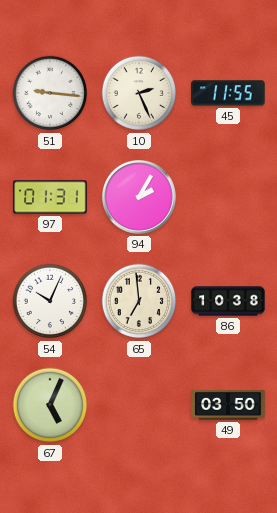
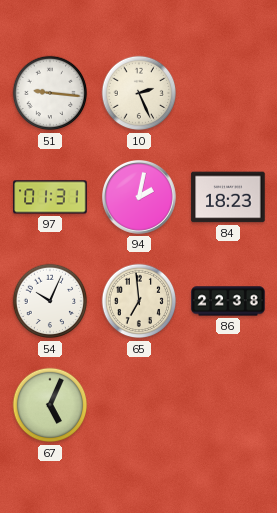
45: 11:55 -> none
94: 2:05 -> 2:02
84: none -> 18:23
86: 10:38 -> 22:38
49: 03:50 -> none
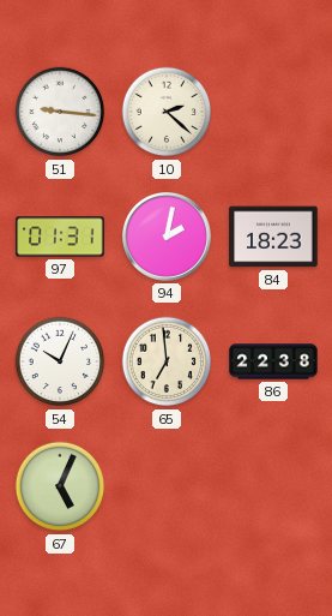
10: 2:26 -> 2:22
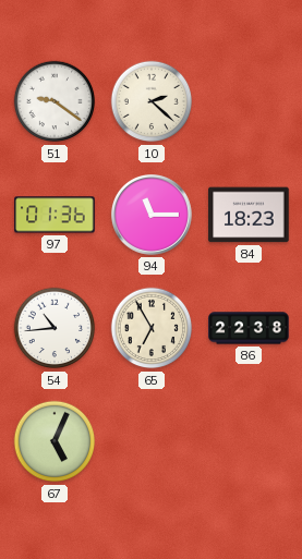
51: 9:16 -> 9:21
97: 01:31 -> 01:36
94: 2:02 -> 11:15
54: 10:04 -> 10:44
65: 6:59 -> 6:55
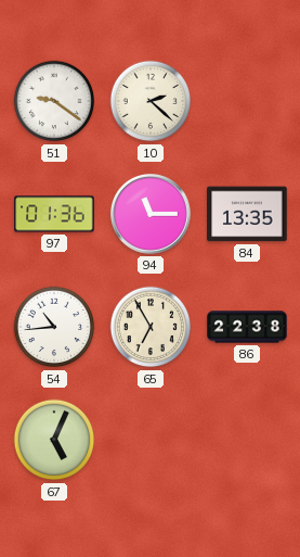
84: 18:23 -> 13:35
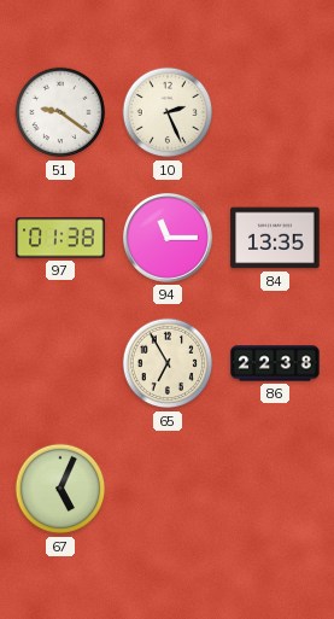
10: 2:22 -> 2:26
97: 01:36 -> 01:38
54: 10:44 -> none
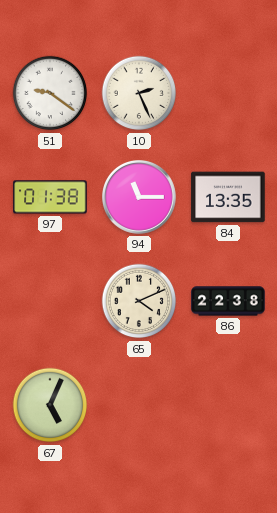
65: 6:55 -> 4:11
